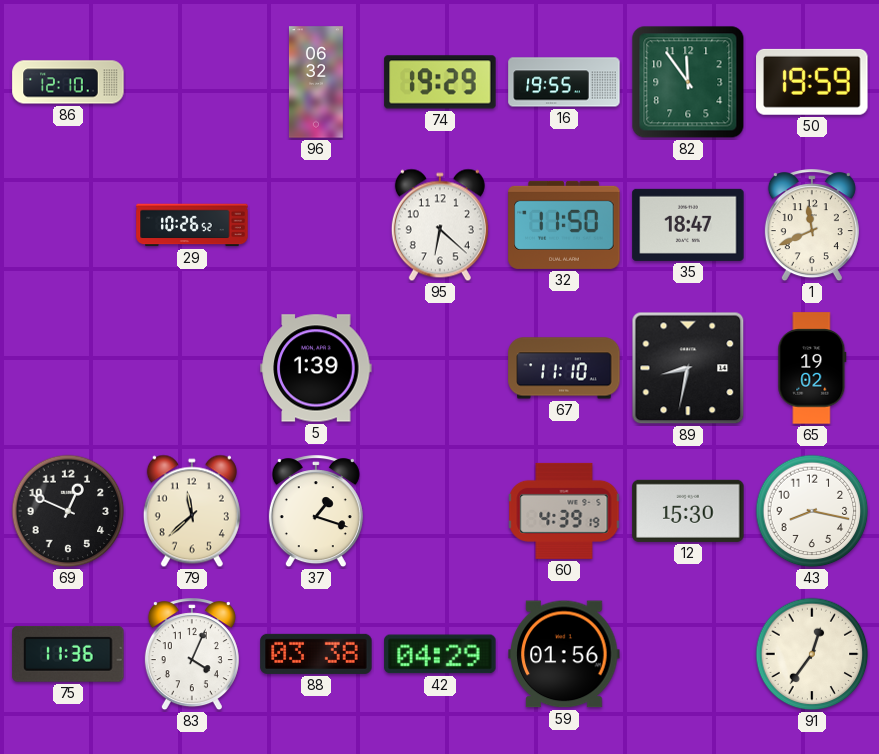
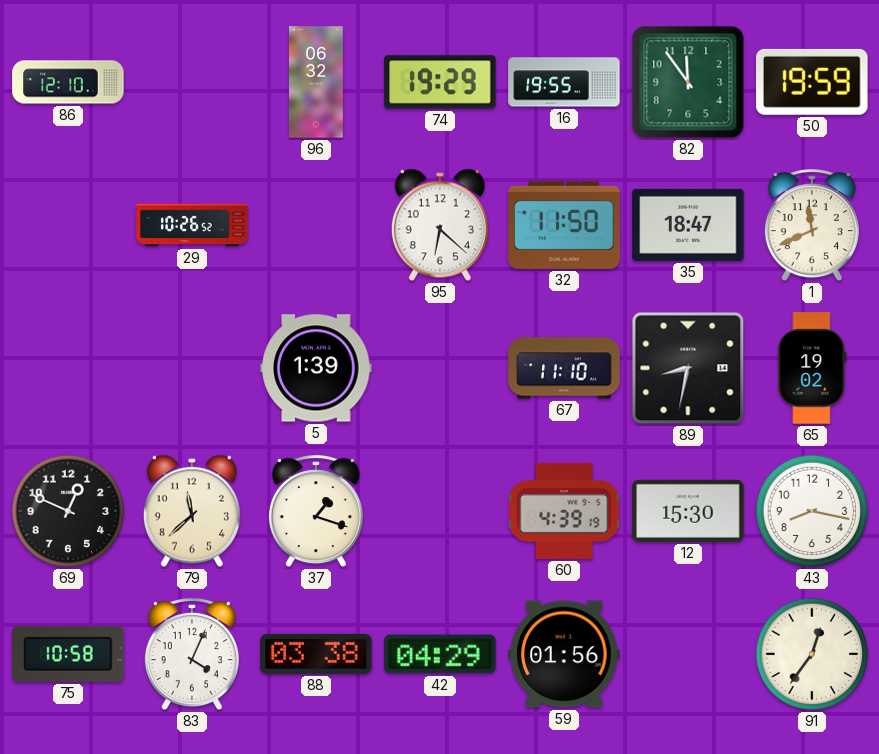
75: 11:36 -> 10:58
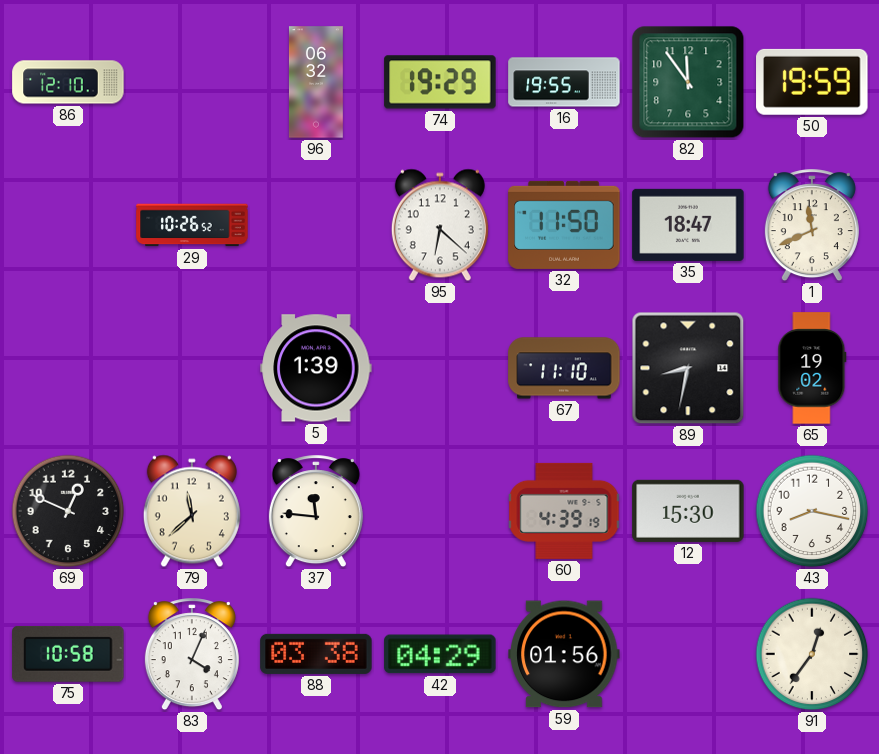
37: 1:18 -> 11:46
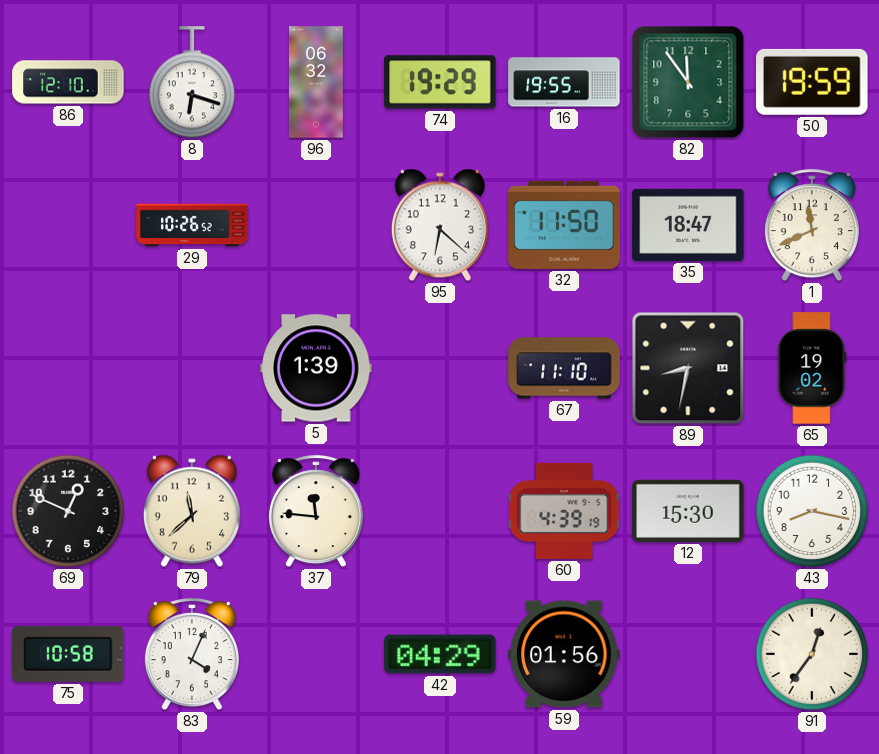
8: none -> 6:18
88: 03:38 -> none
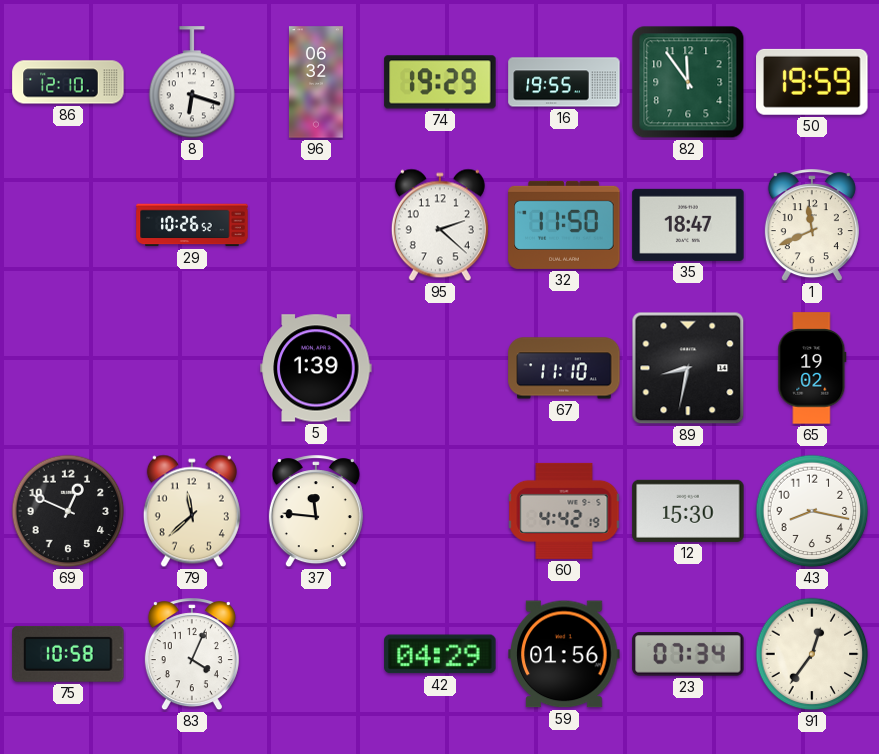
95: 6:22 -> 2:22
60: 4:39 -> 4:42
23: none -> 07:34
